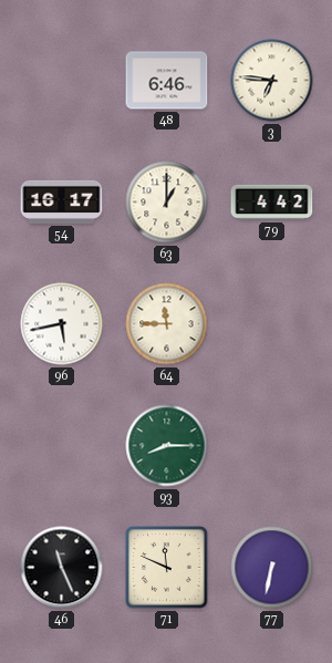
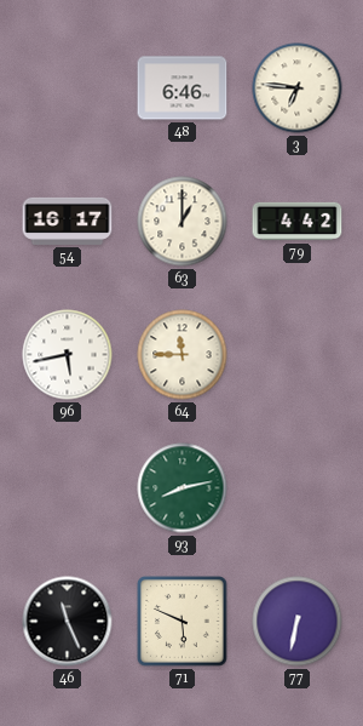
93: 8:15 -> 8:13
71: 11:49 -> 5:49
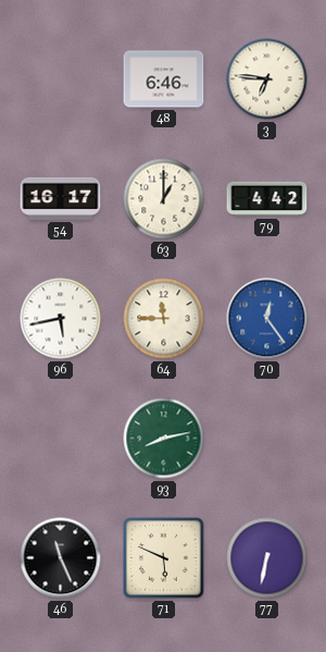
70: none -> 12:24
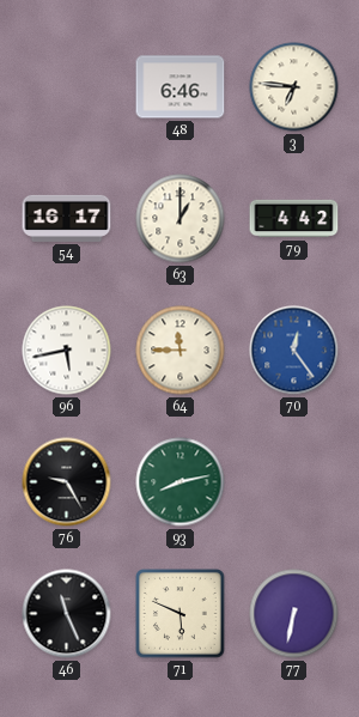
76: none -> 9:25
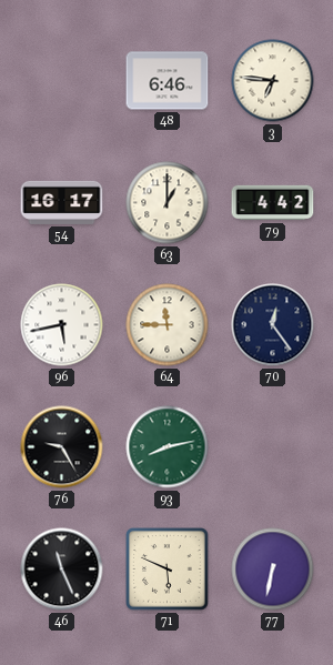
70 dial: blue -> navy
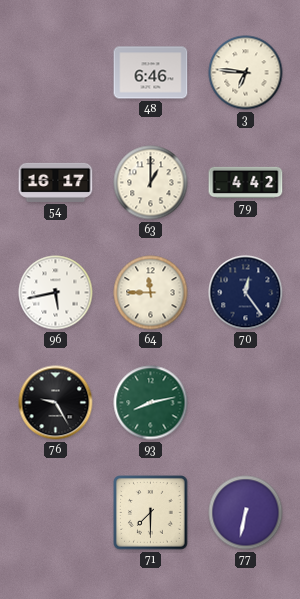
46: 11:26 -> none
71: 5:49 -> 7:30
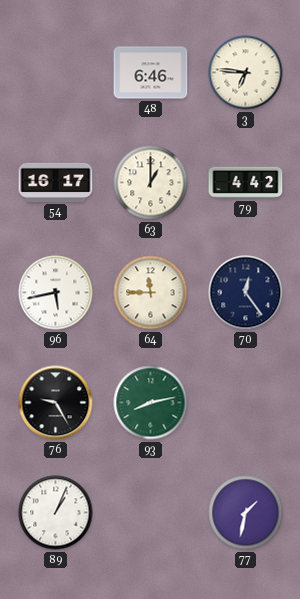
89: none -> 1:04
71: 7:30 -> none
77: 6:32 -> 1:32
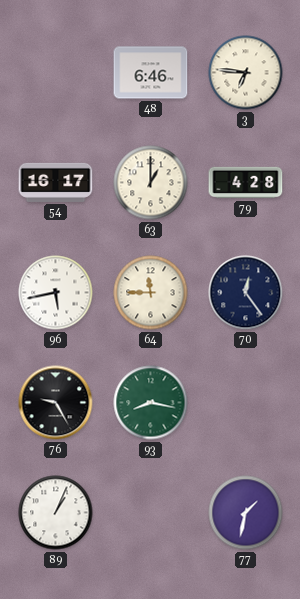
79: 4:42 -> 4:28
93: 8:13 -> 8:17
